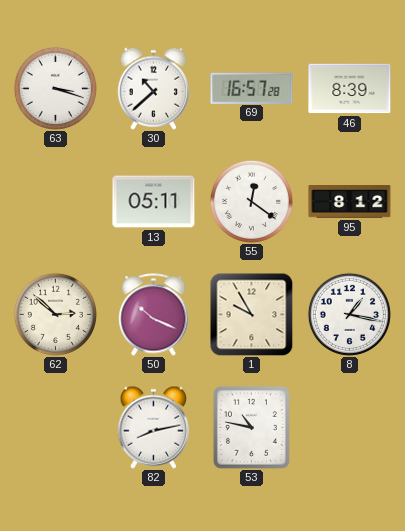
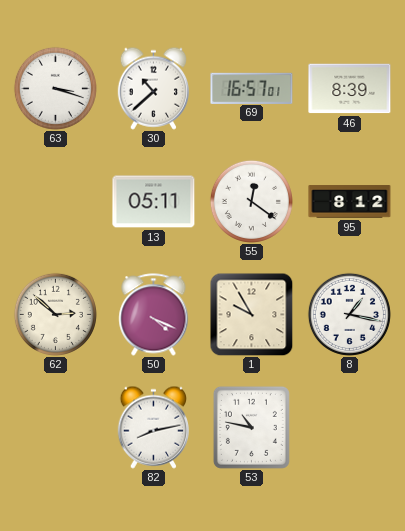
69: 16:57:28 -> 16:57:01
50: 10:19 -> 4:19
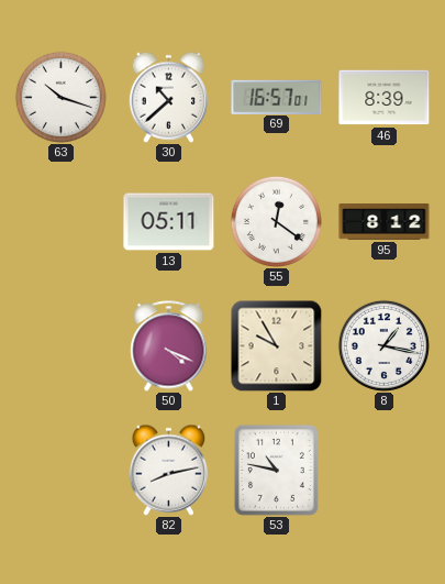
63: 3:18 -> 10:18
62: 2:52 -> none
